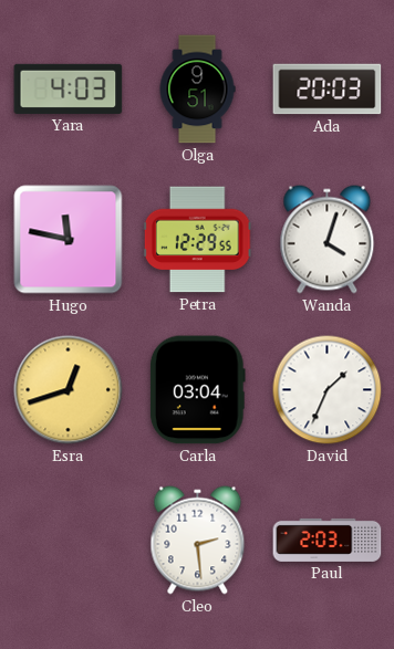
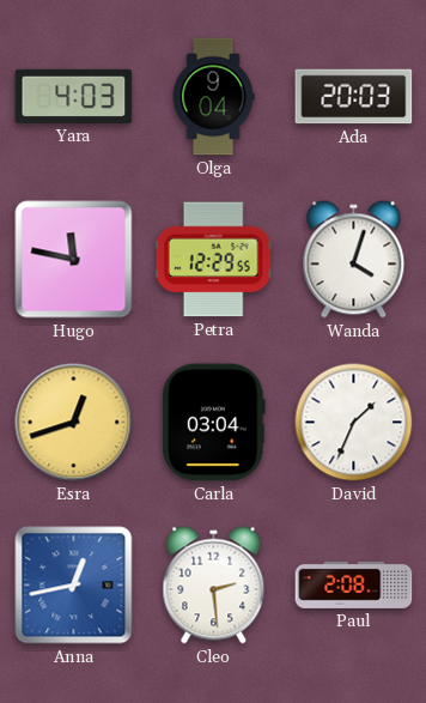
Olga: 9:51 -> 9:04
Anna: none -> 12:43
Paul: 2:03 -> 2:08
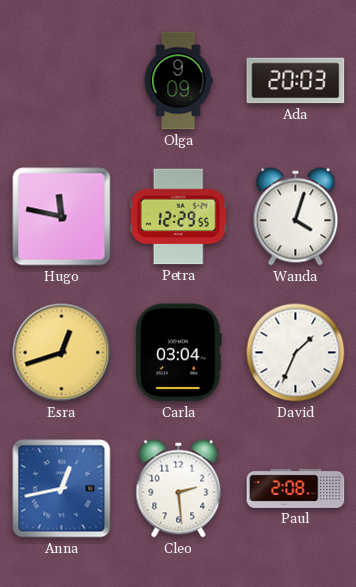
Yara: 4:03 -> none
Olga: 9:04 -> 9:09
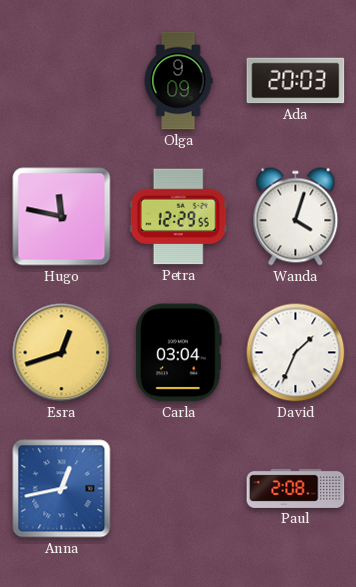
Cleo: 2:29 -> none
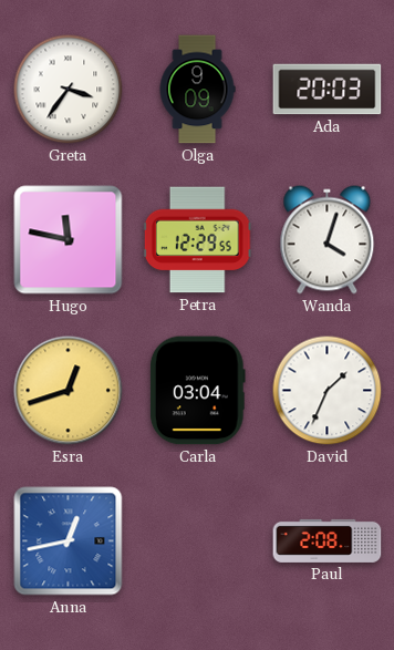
Greta: none -> 3:36
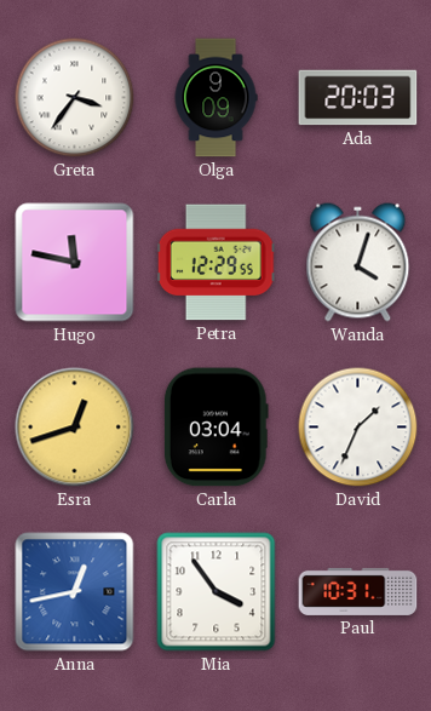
Mia: none -> 3:54
Paul: 2:08 -> 10:31
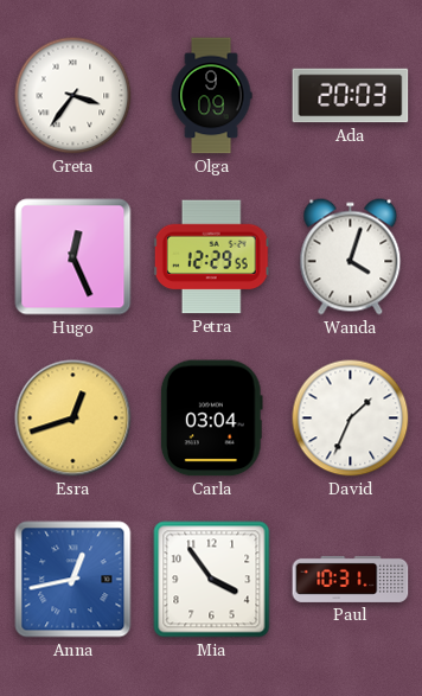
Hugo: 11:47 -> 12:26
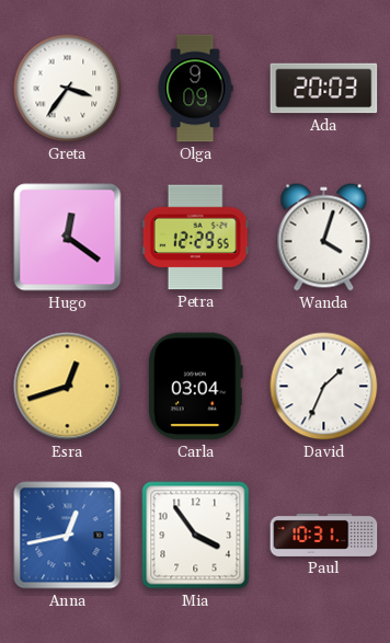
Hugo: 12:26 -> 12:21
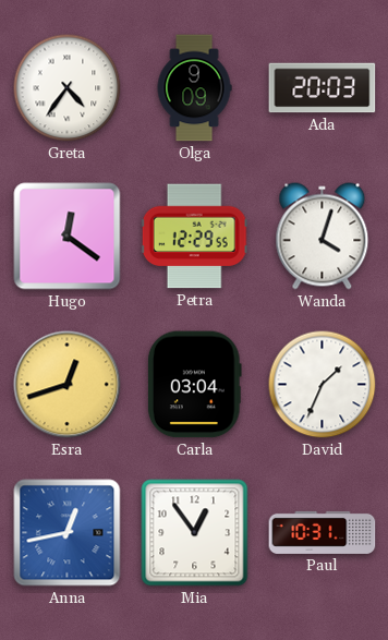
Greta: 3:36 -> 4:36
Mia: 3:54 -> 12:54
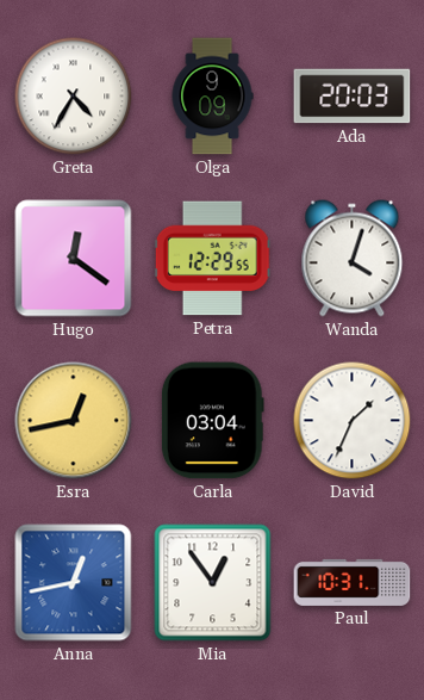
Greta: 4:36 -> 4:35
Esra: 12:42 -> 12:43
